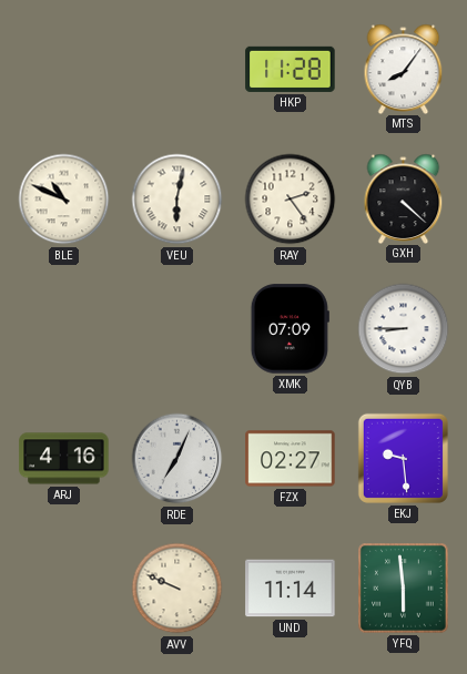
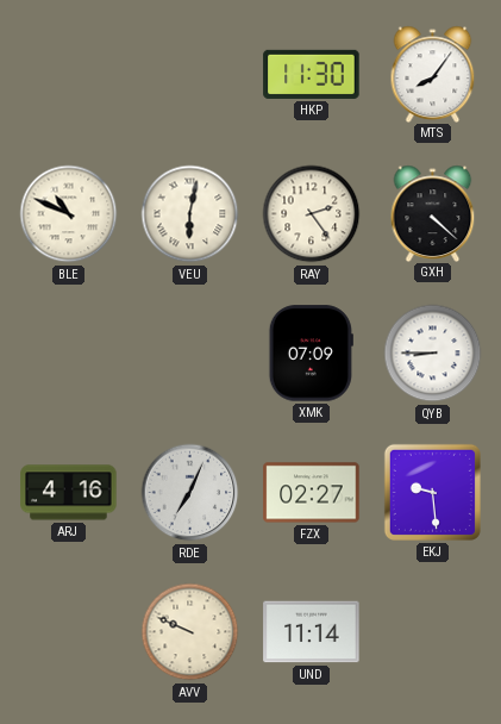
HKP: 11:28 -> 11:30
YFQ: 5:59 -> none
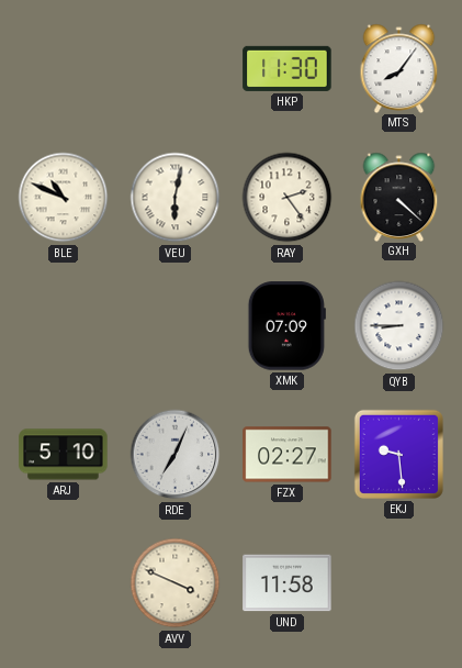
ARJ: 4:16 -> 5:10
AVV: 9:49 -> 3:49
UND: 11:14 -> 11:58
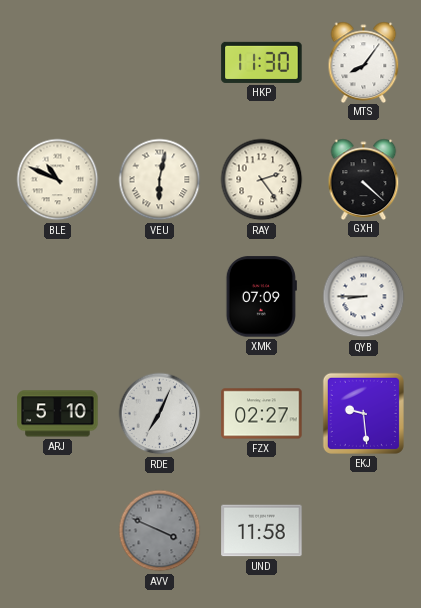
AVV dial: cream -> grey
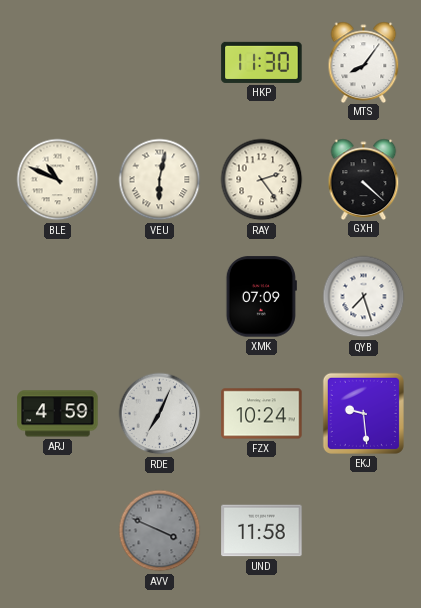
QYB: 8:45 -> 7:27
ARJ: 5:10 -> 4:59
FZX: 02:27 -> 10:24
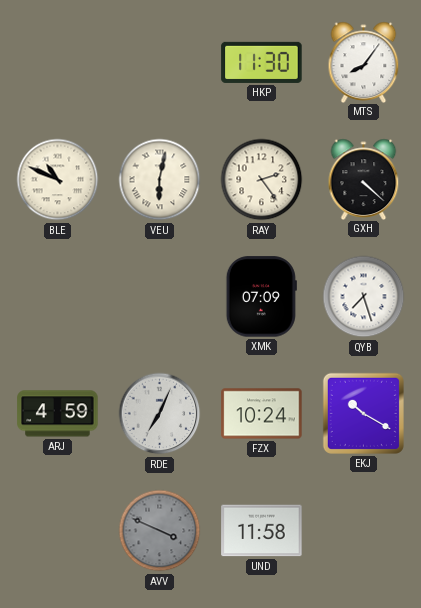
EKJ: 9:29 -> 10:20
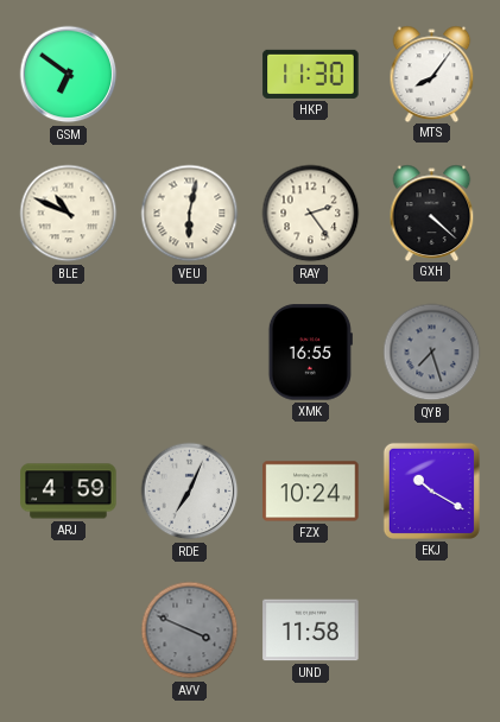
GSM: none -> 6:51
XMK: 07:09 -> 16:55
QYB dial: white -> grey
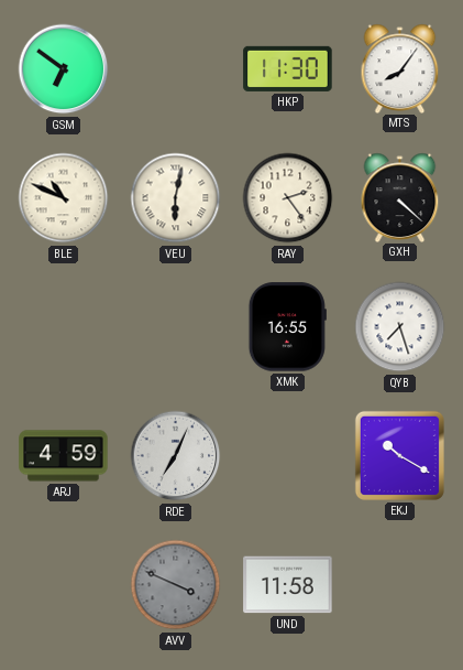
QYB dial: grey -> white
FZX: 10:24 -> none
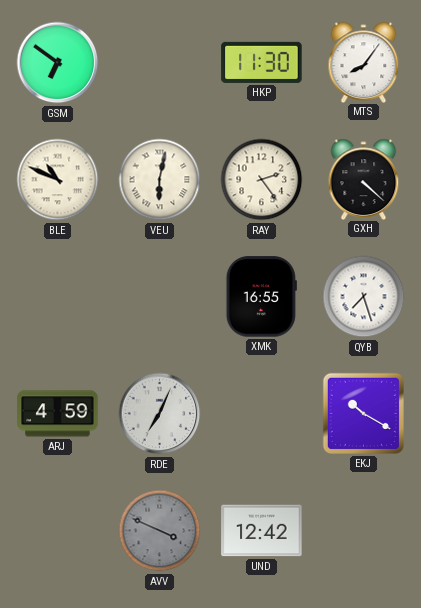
UND: 11:58 -> 12:42
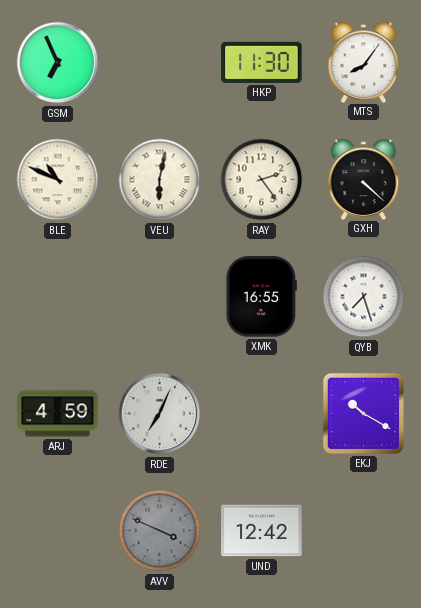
GSM: 6:51 -> 6:56
